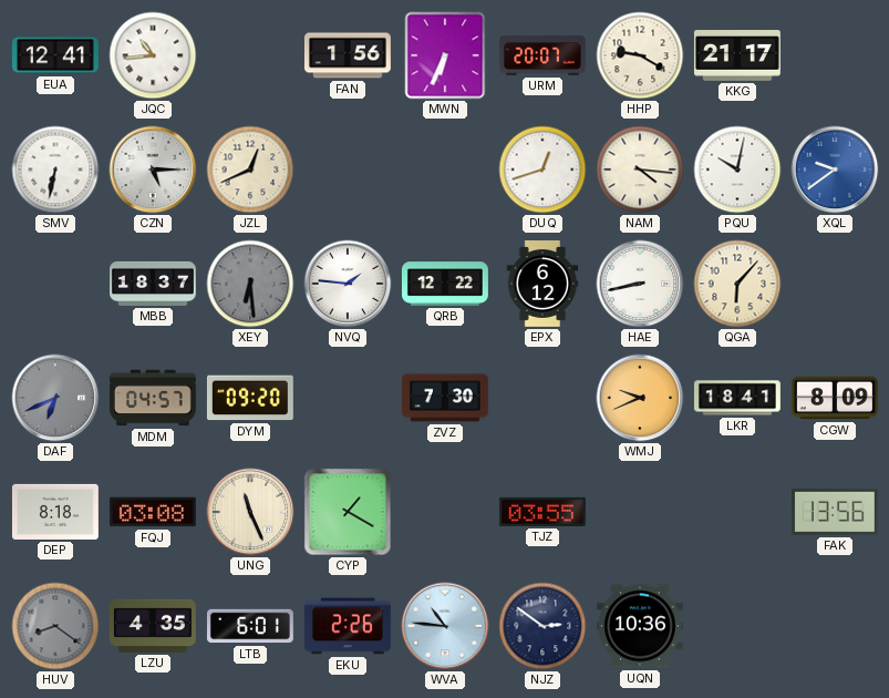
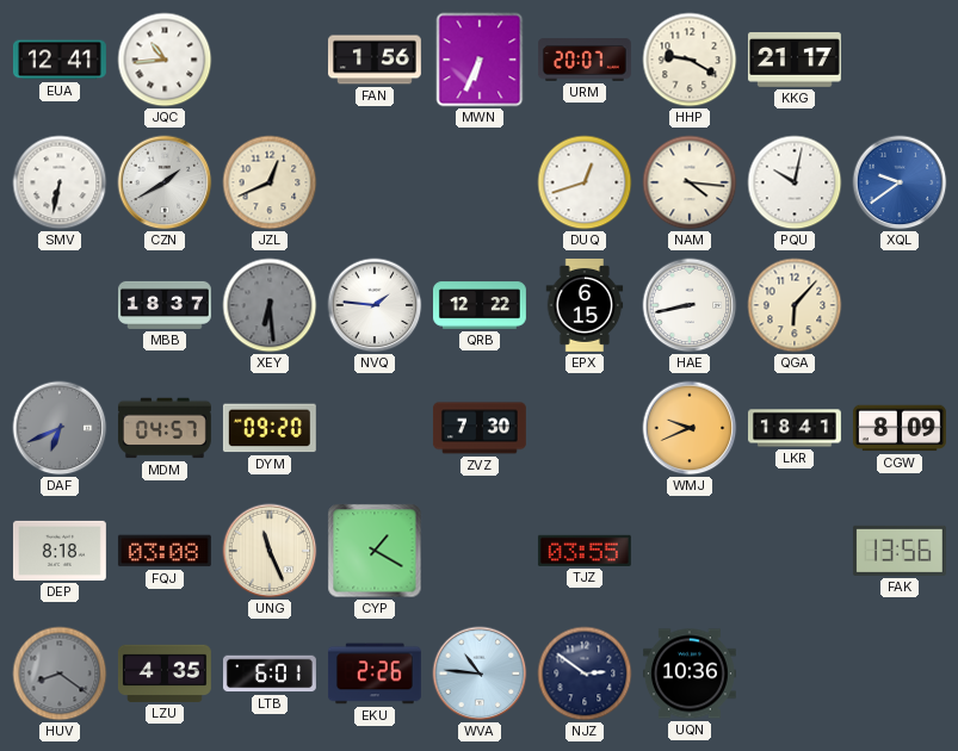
CZN: 5:15 -> 1:40
EPX: 6:12 -> 6:15
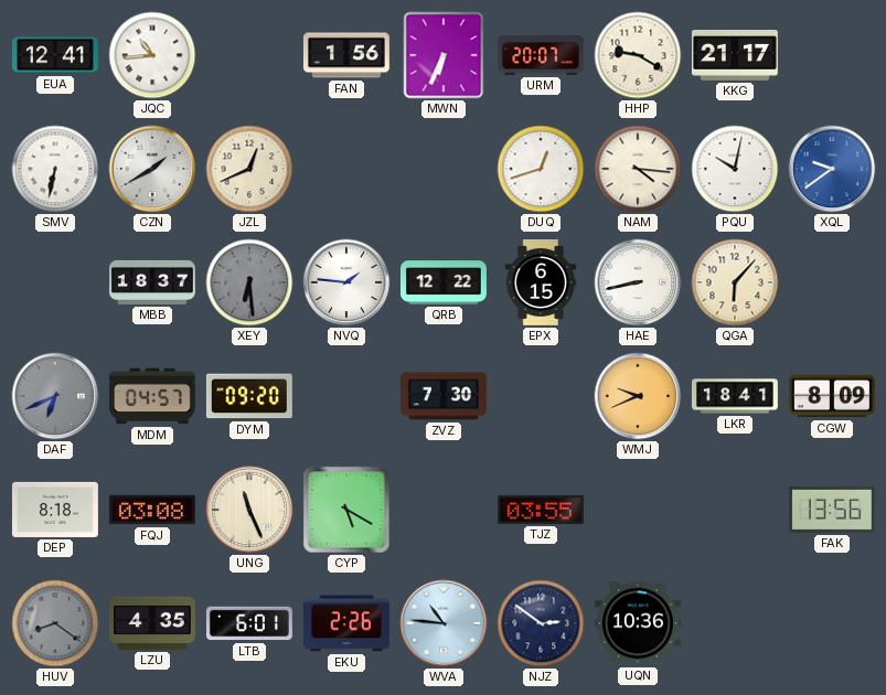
CYP: 1:20 -> 5:20
